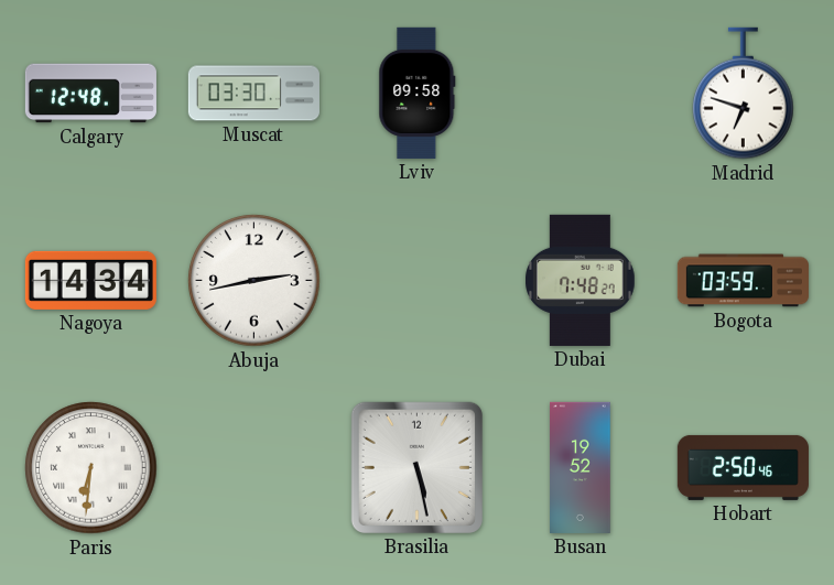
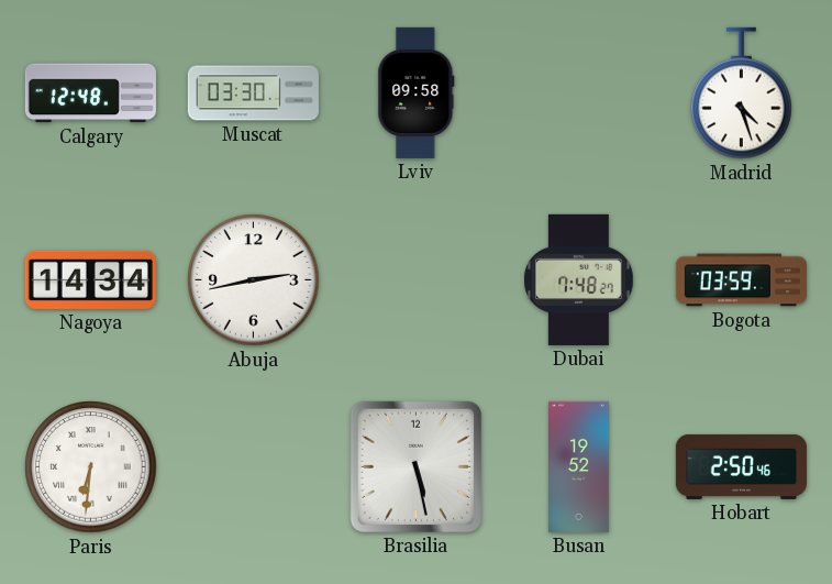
Madrid: 6:48 -> 4:27
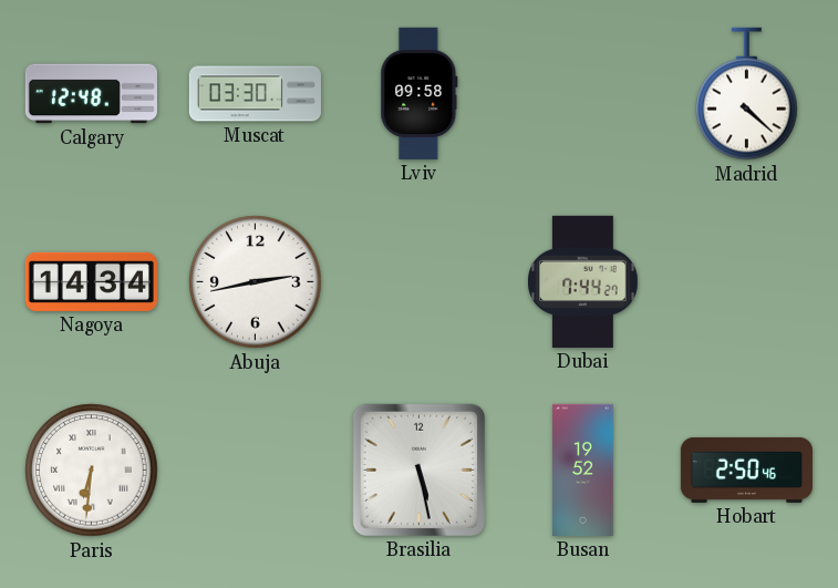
Madrid: 4:27 -> 4:22
Dubai: 7:48 -> 7:44
Bogota: 03:59 -> none
